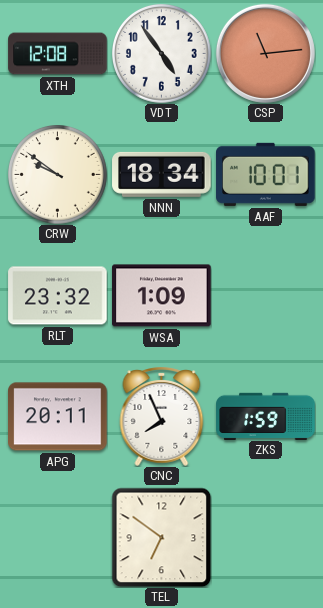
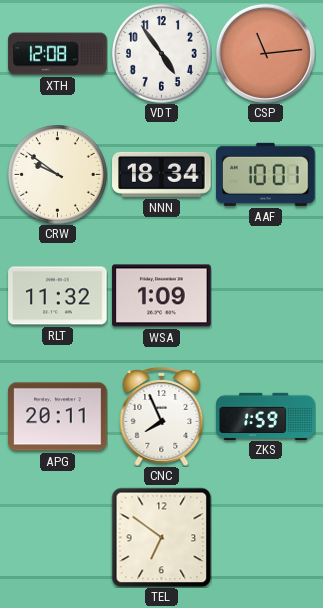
RLT: 23:32 -> 11:32
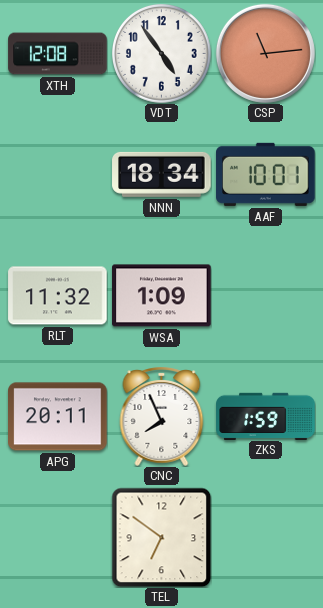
CRW: 9:51 -> none
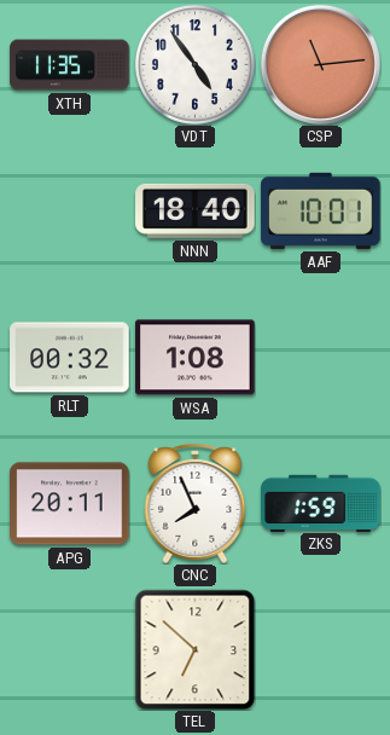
XTH: 12:08 -> 11:35
NNN: 18:34 -> 18:40
RLT: 11:32 -> 00:32
WSA: 1:09 -> 1:08
TEL: 6:51 -> 6:52
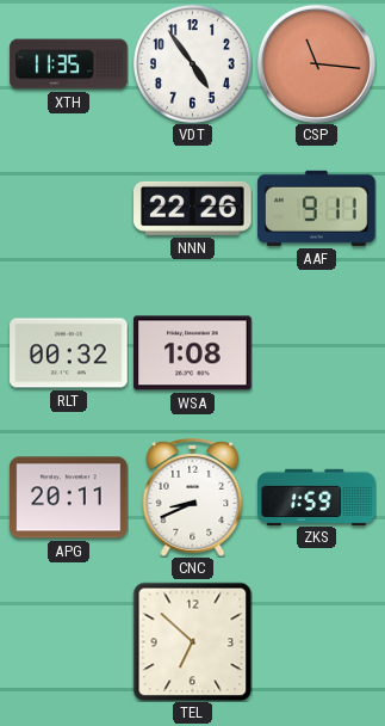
CSP: 11:14 -> 11:16
NNN: 18:40 -> 22:26
AAF: 10:01 -> 9:11
CNC: 7:56 -> 8:41
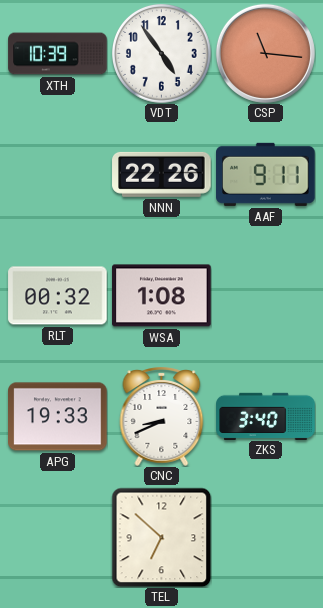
XTH: 11:35 -> 10:39
APG: 20:11 -> 19:33
ZKS: 1:59 -> 3:40
